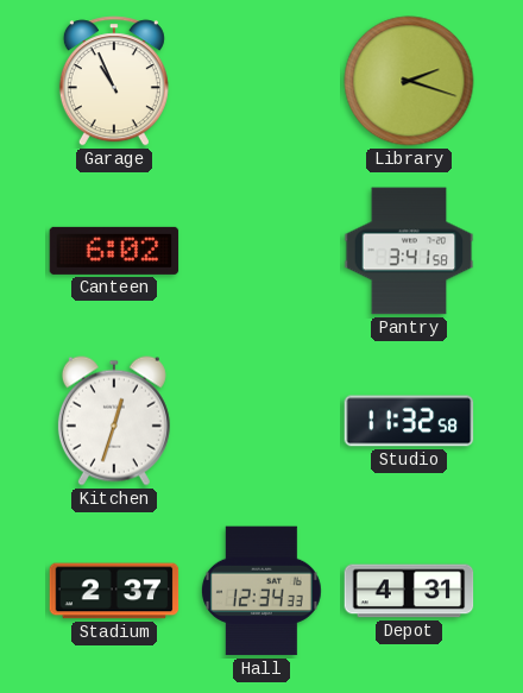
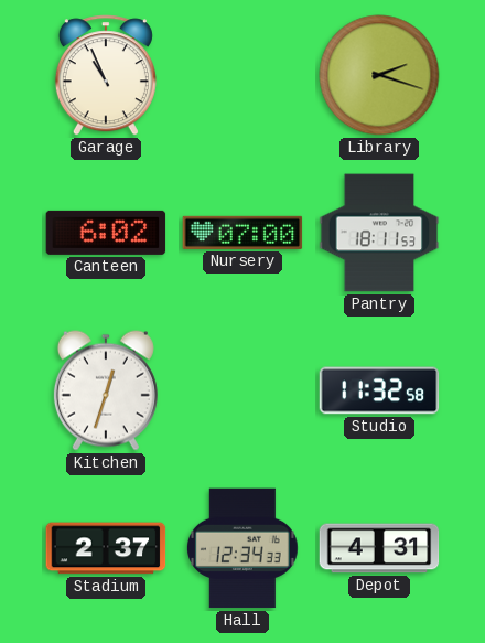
Nursery: none -> 07:00
Pantry: 3:41 -> 18:11
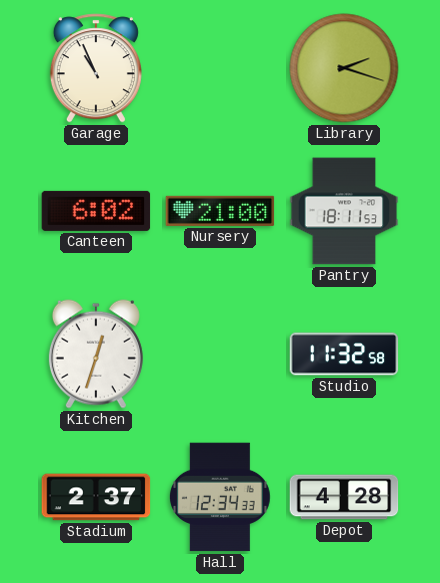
Nursery: 07:00 -> 21:00
Depot: 4:31 -> 4:28
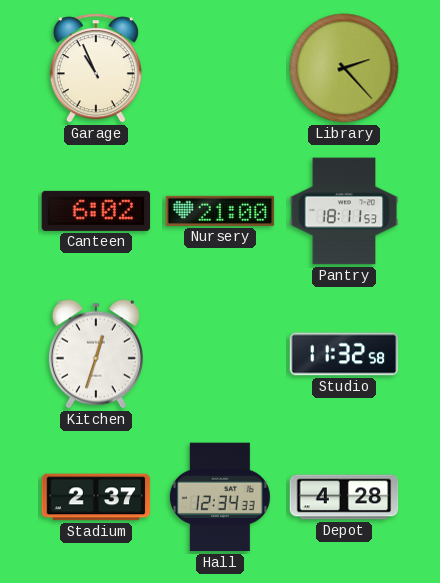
Library: 2:18 -> 2:23
